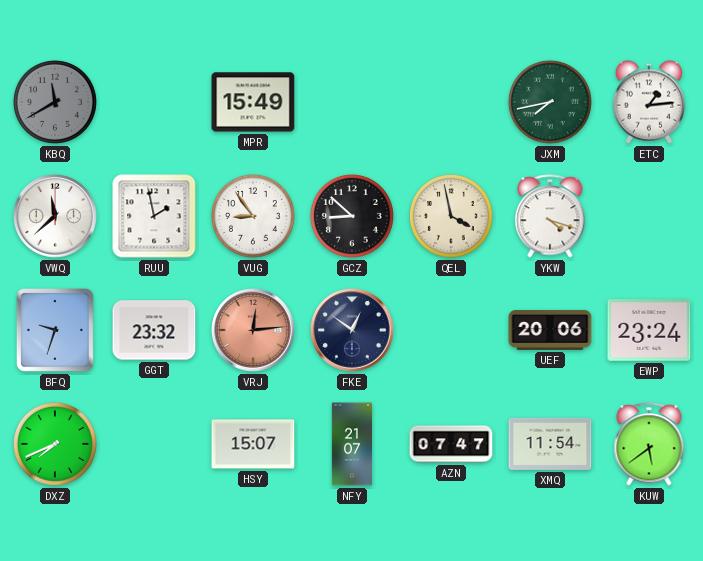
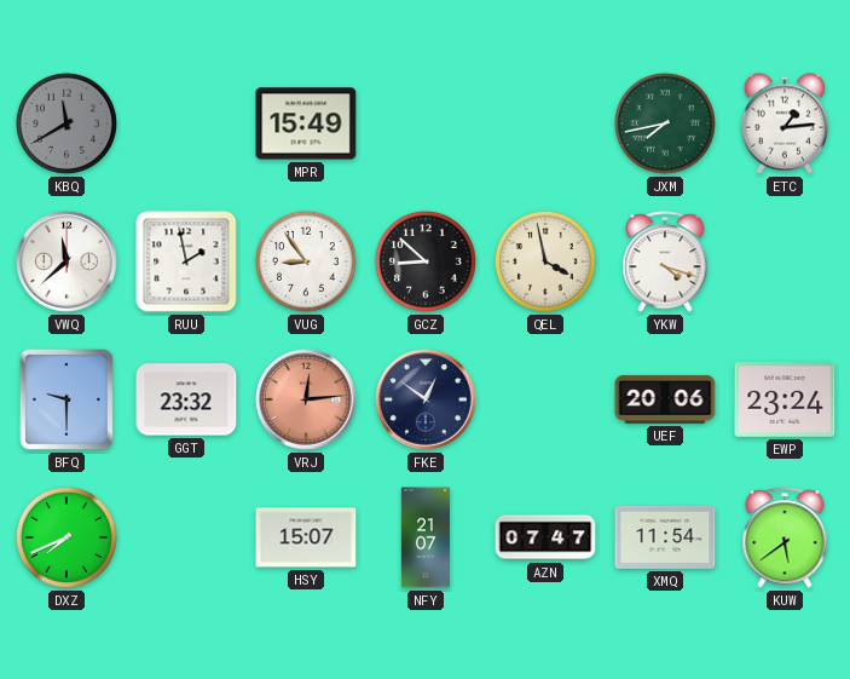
BFQ: 9:33 -> 9:30
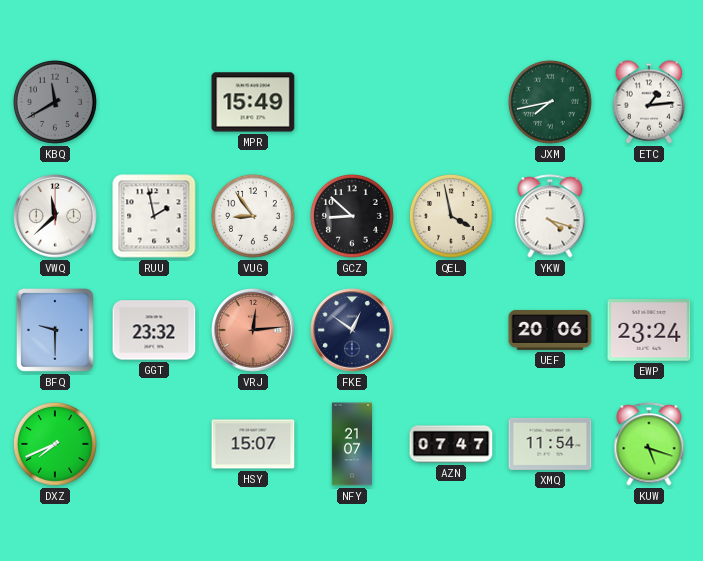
KUW: 5:39 -> 5:18
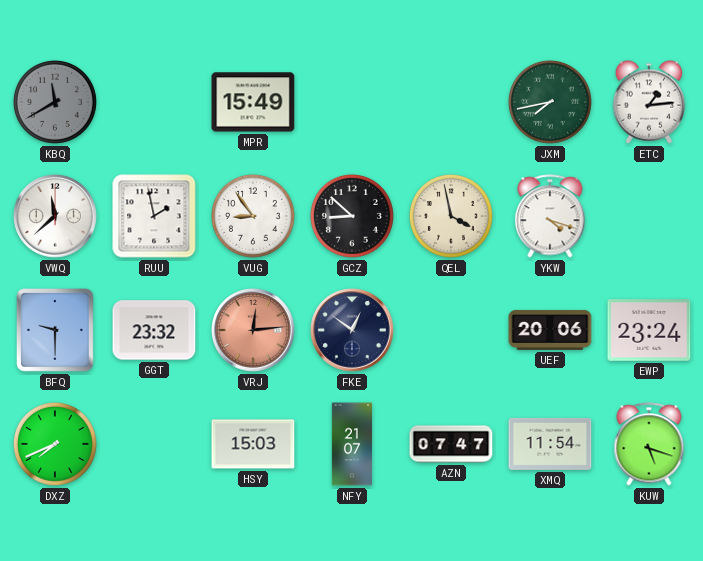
HSY: 15:07 -> 15:03
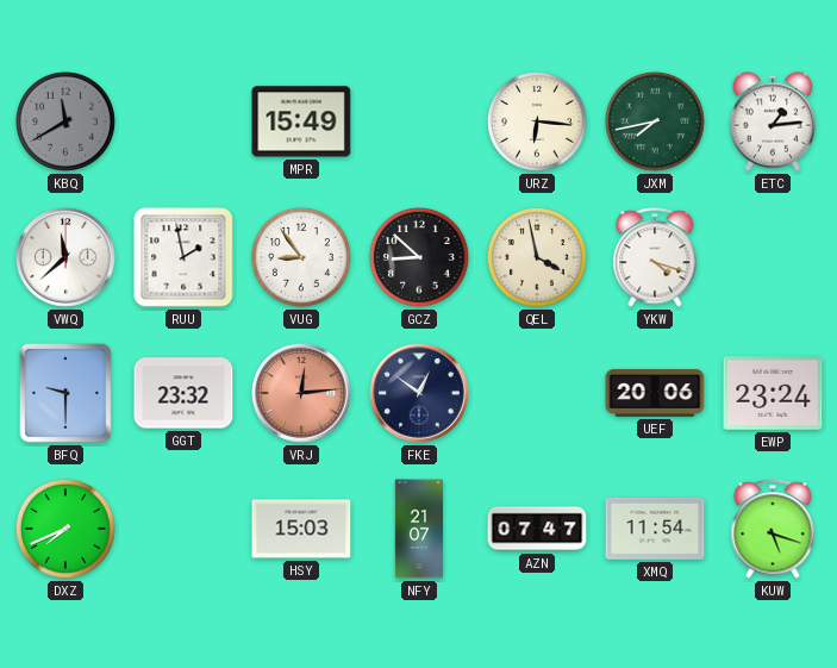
URZ: none -> 6:16
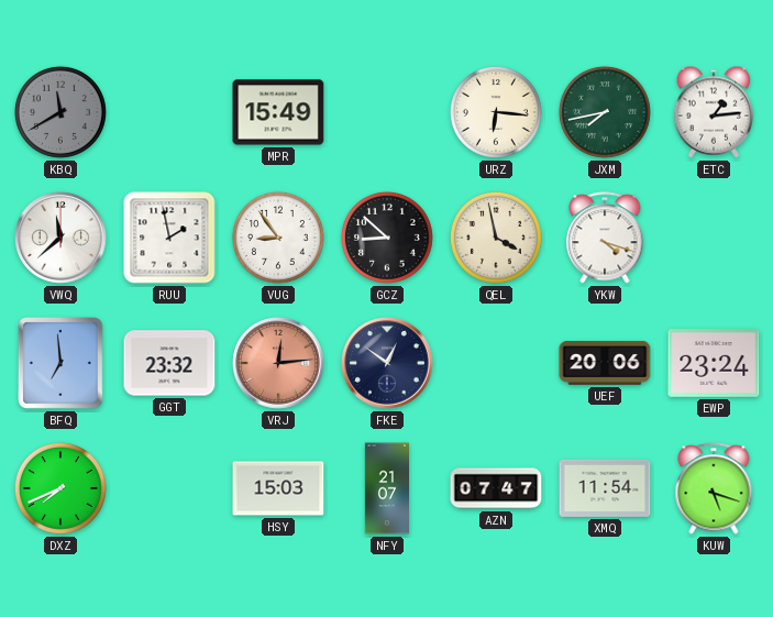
BFQ: 9:30 -> 6:59
